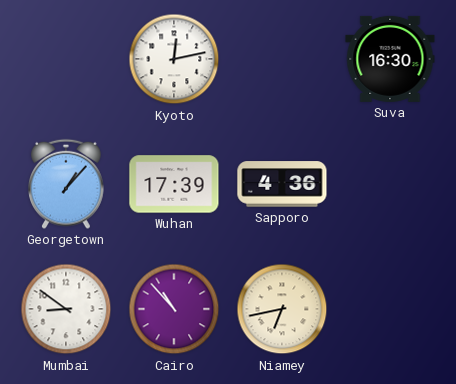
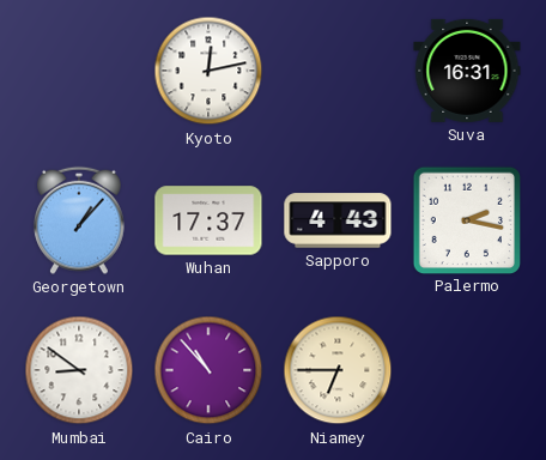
Suva: 16:30 -> 16:31
Wuhan: 17:39 -> 17:37
Sapporo: 4:36 -> 4:43
Palermo: none -> 2:17
Niamey: 6:43 -> 6:45
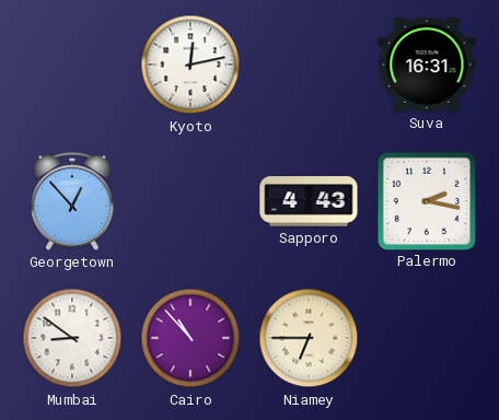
Georgetown: 1:07 -> 12:53
Wuhan: 17:37 -> none
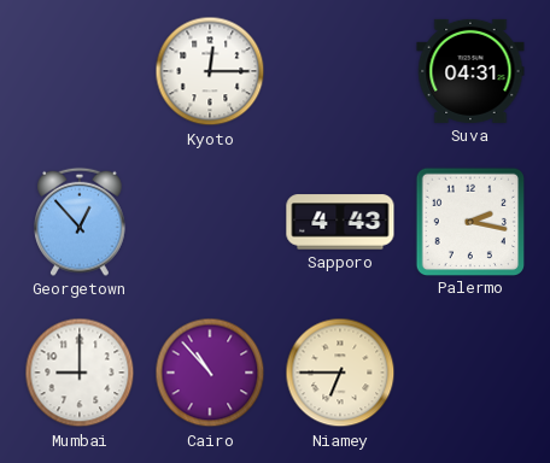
Kyoto: 12:13 -> 12:15
Suva: 16:31 -> 04:31
Mumbai: 8:51 -> 9:00
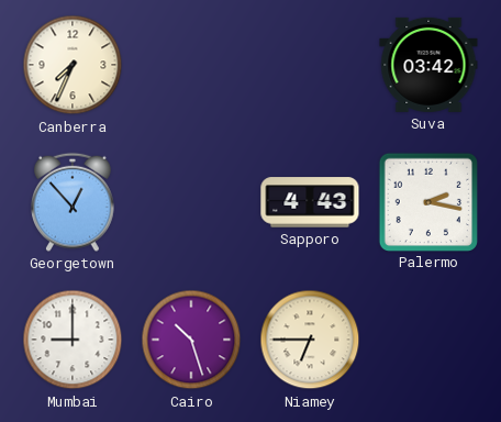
Canberra: none -> 7:34
Kyoto: 12:15 -> none
Suva: 04:31 -> 03:42
Cairo: 10:53 -> 10:27
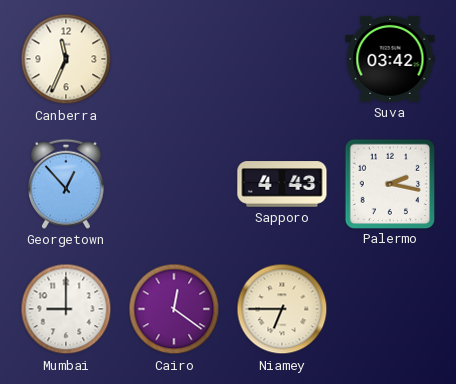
Canberra: 7:34 -> 11:34
Cairo: 10:27 -> 12:21
